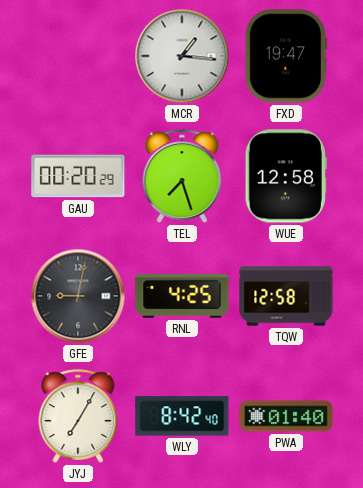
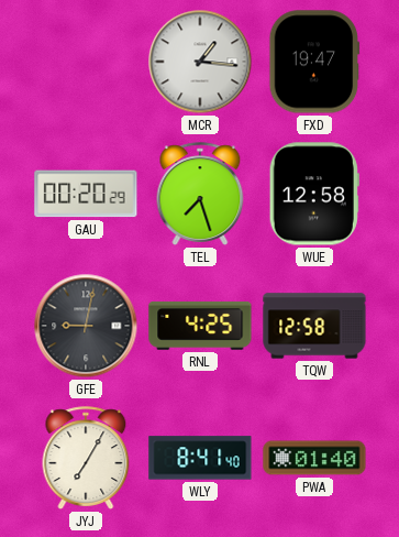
WLY: 8:42 -> 8:41
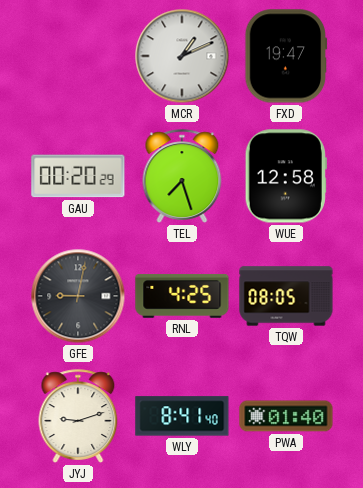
MCR: 1:16 -> 1:11
TQW: 12:58 -> 08:05
JYJ: 7:05 -> 9:12
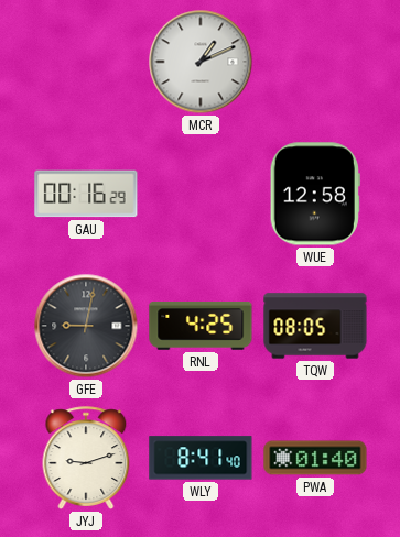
FXD: 19:47 -> none
GAU: 00:20 -> 00:16
TEL: 7:27 -> none
